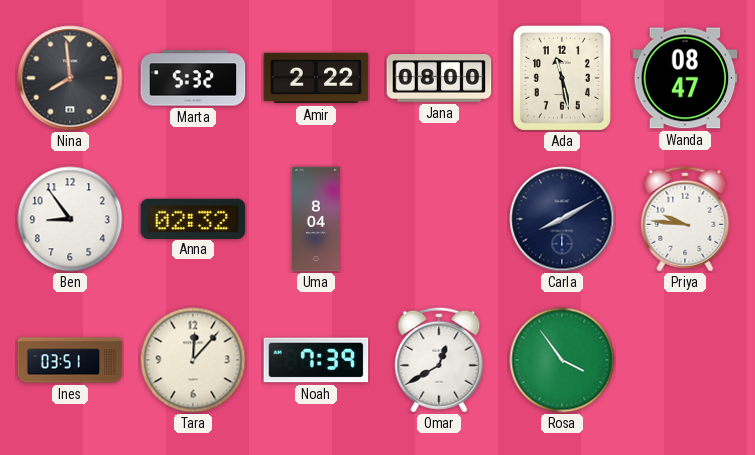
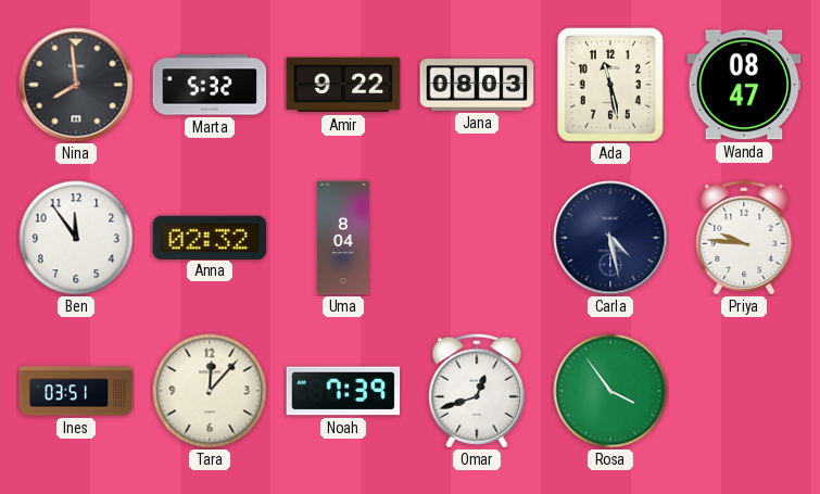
Amir: 2:22 -> 9:22
Jana: 08:00 -> 08:03
Ben: 8:54 -> 11:54
Carla: 8:10 -> 4:28
Omar: 12:40 -> 12:42
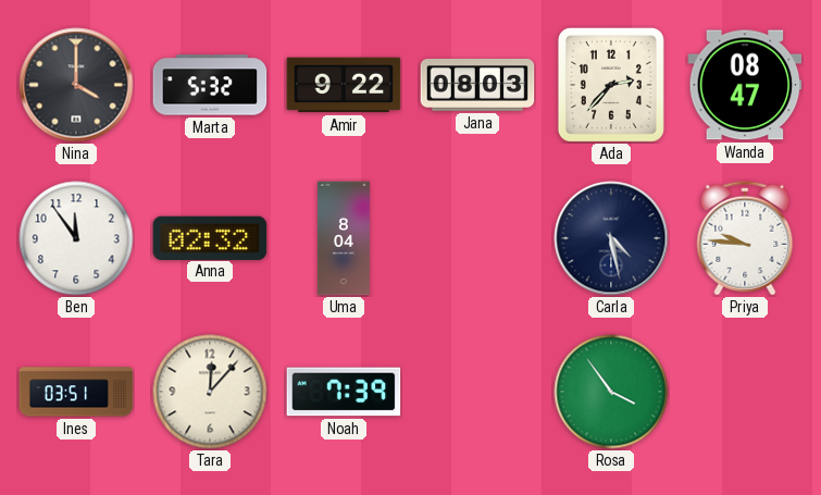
Nina: 7:59 -> 4:00
Ada: 11:28 -> 2:37
Omar: 12:42 -> none
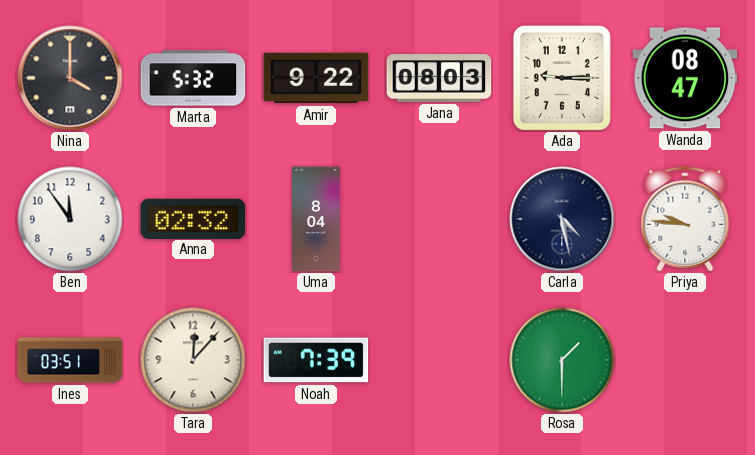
Ada: 2:37 -> 9:15
Rosa: 3:54 -> 1:30
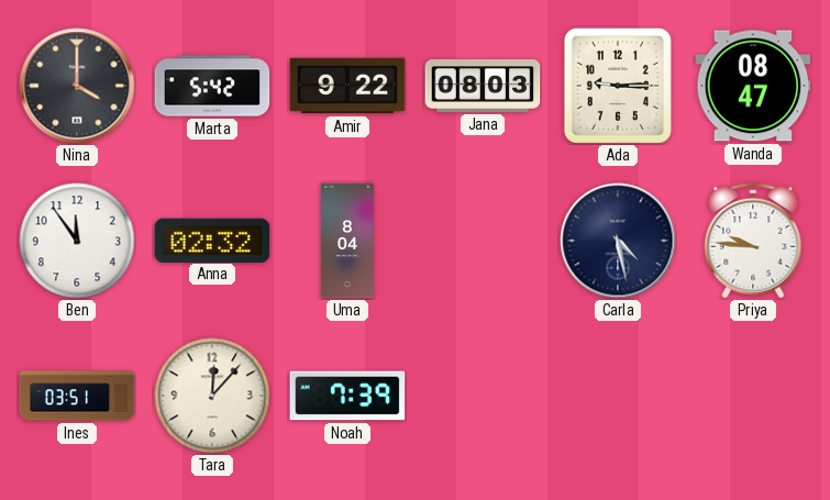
Marta: 5:32 -> 5:42
Rosa: 1:30 -> none
